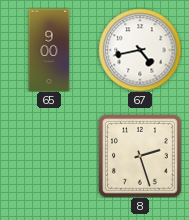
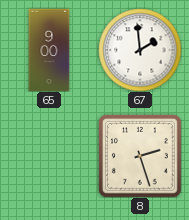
67: 4:43 -> 1:59
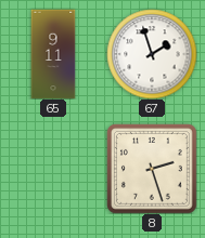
65: 9:00 -> 9:11
67: 1:59 -> 1:57
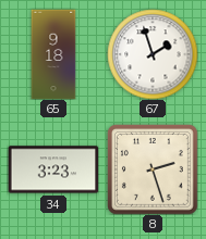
65: 9:11 -> 9:18
34: none -> 3:23
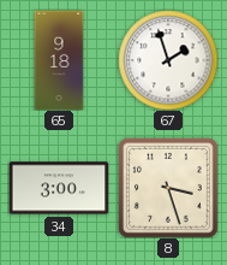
34: 3:23 -> 3:00
8: 2:27 -> 3:27
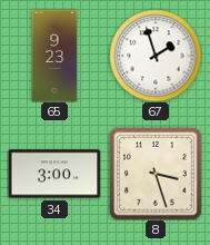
65: 9:18 -> 9:23
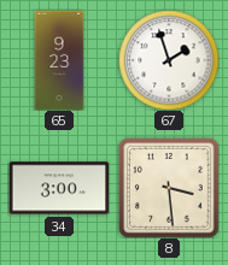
8: 3:27 -> 3:29
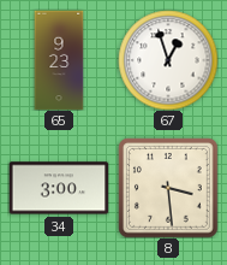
67: 1:57 -> 12:57
